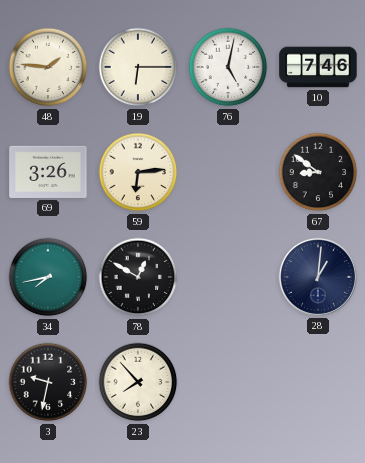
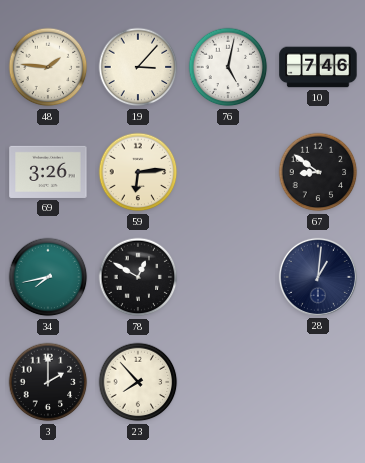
19: 6:15 -> 3:07
3: 9:32 -> 2:00
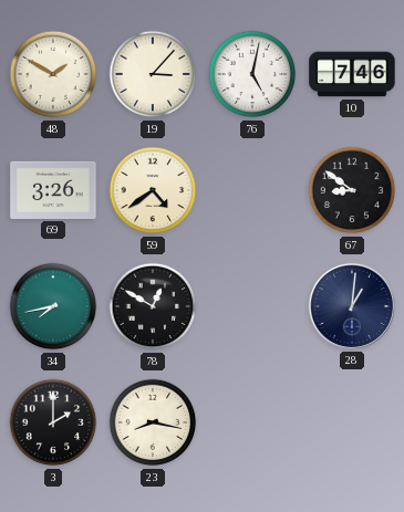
48: 1:46 -> 1:50
59: 6:14 -> 4:39
23: 7:53 -> 8:17
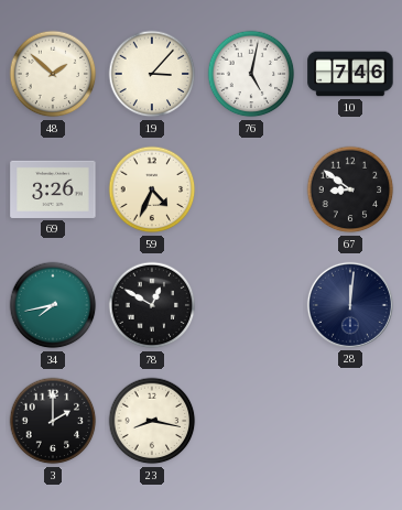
48: 1:50 -> 1:52
59: 4:39 -> 4:34
28: 1:01 -> 12:01
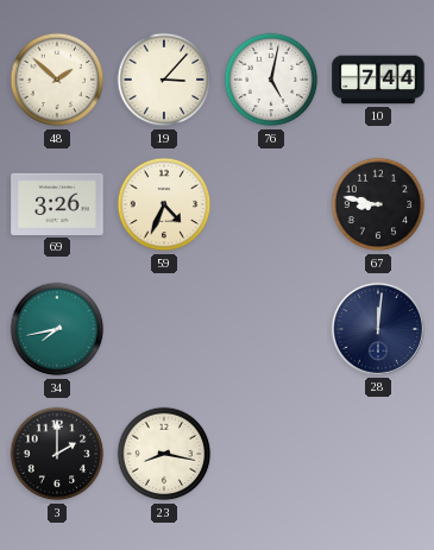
10: 7:46 -> 7:44
67: 8:51 -> 8:47
78: 12:50 -> none
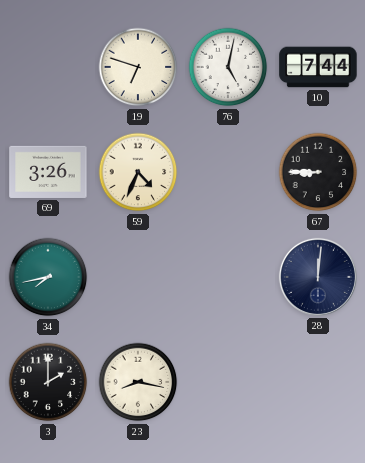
48: 1:52 -> none
19: 3:07 -> 6:48
67: 8:47 -> 8:45
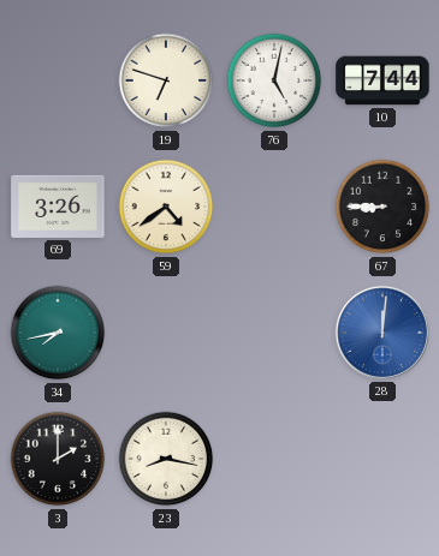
59: 4:34 -> 4:39
28 dial: navy -> blue
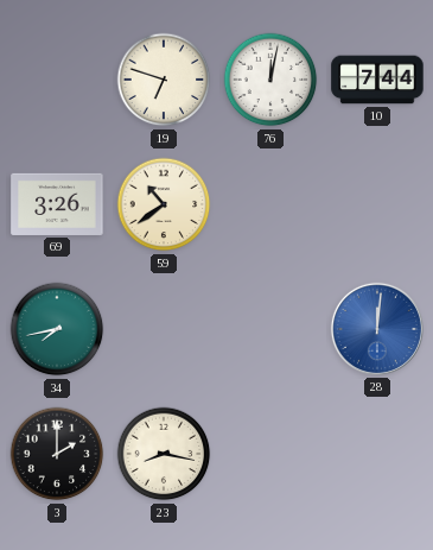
76: 5:02 -> 12:02
59: 4:39 -> 10:39
67: 8:45 -> none
